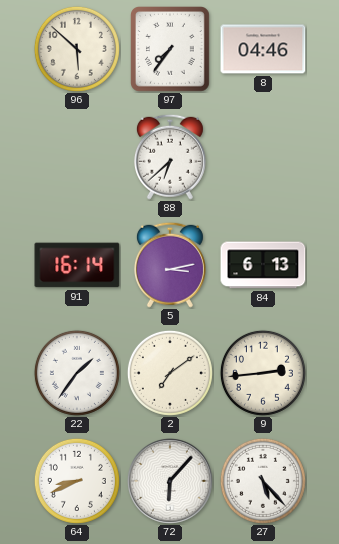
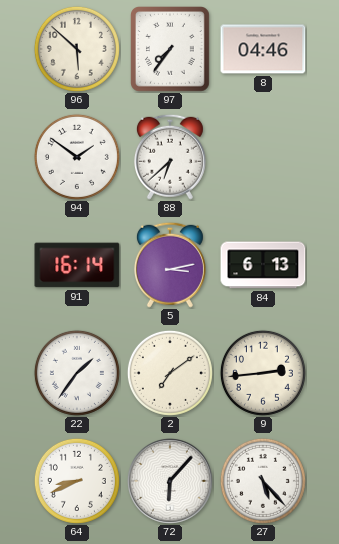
94: none -> 1:51
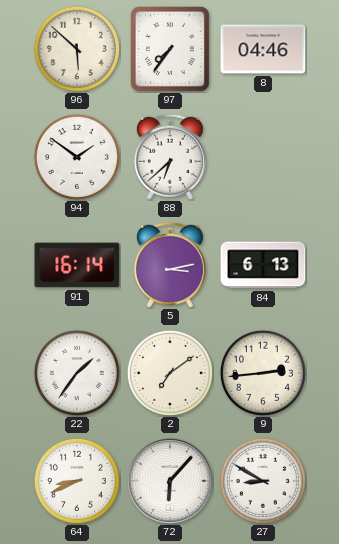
27: 5:23 -> 8:50
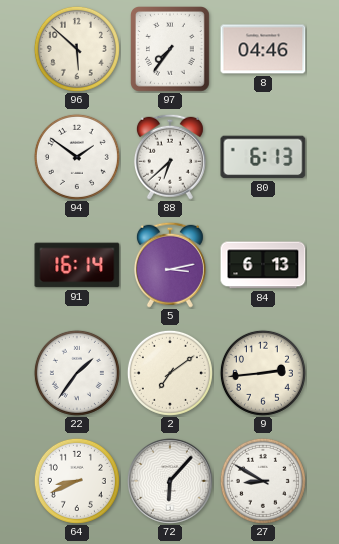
80: none -> 6:13
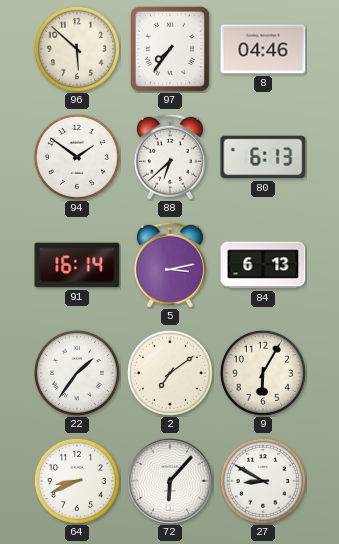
9: 2:44 -> 6:05
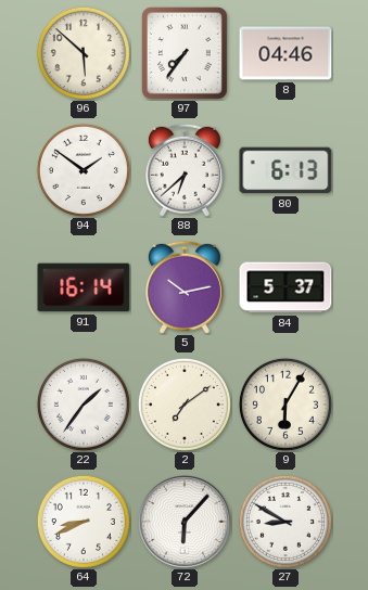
5: 3:13 -> 10:13
84: 6:13 -> 5:37
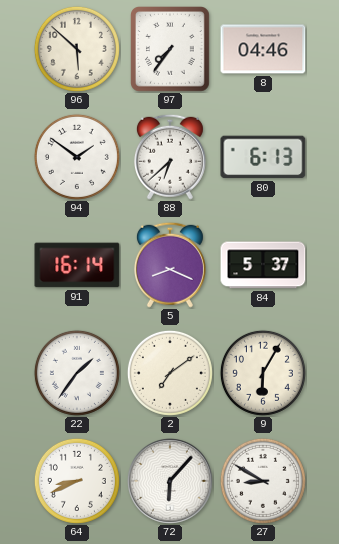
5: 10:13 -> 8:19
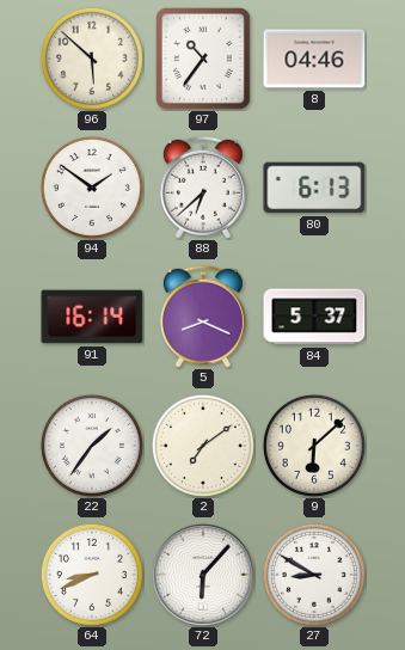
97: 7:36 -> 10:36
9: 6:05 -> 6:08
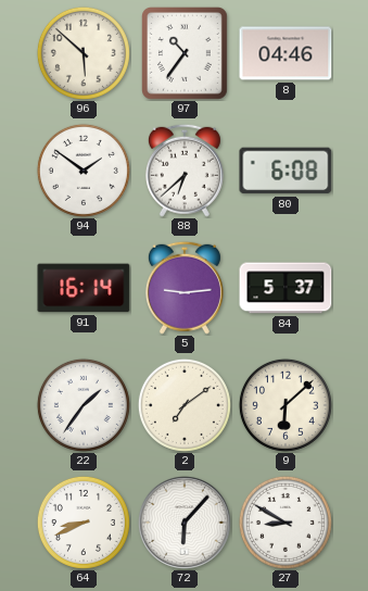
80: 6:13 -> 6:08
5: 8:19 -> 9:14
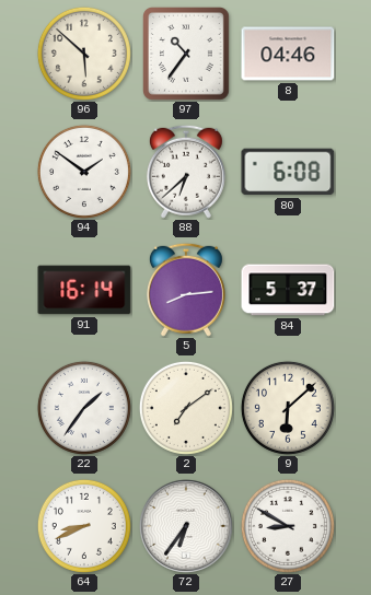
5: 9:14 -> 8:14
72: 6:07 -> 6:36
